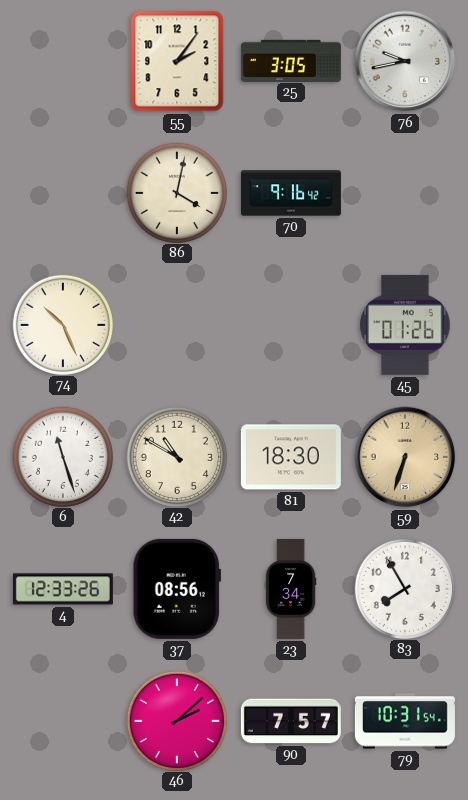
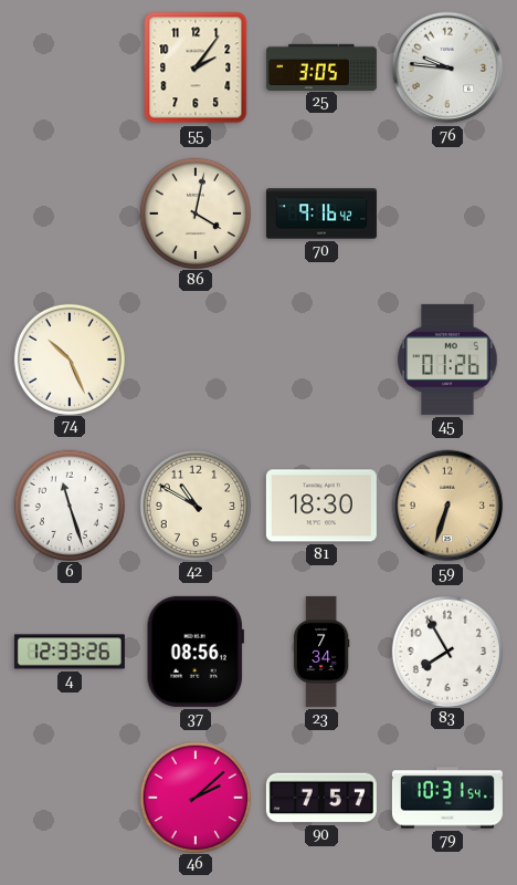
76: 9:43 -> 9:46
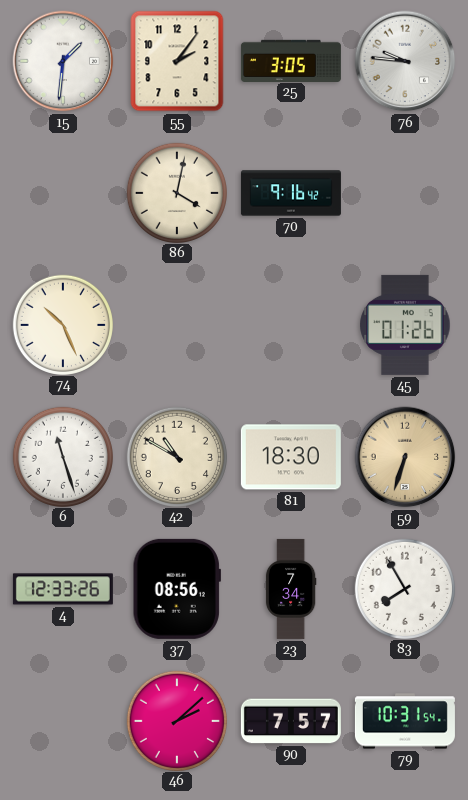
15: none -> 1:31
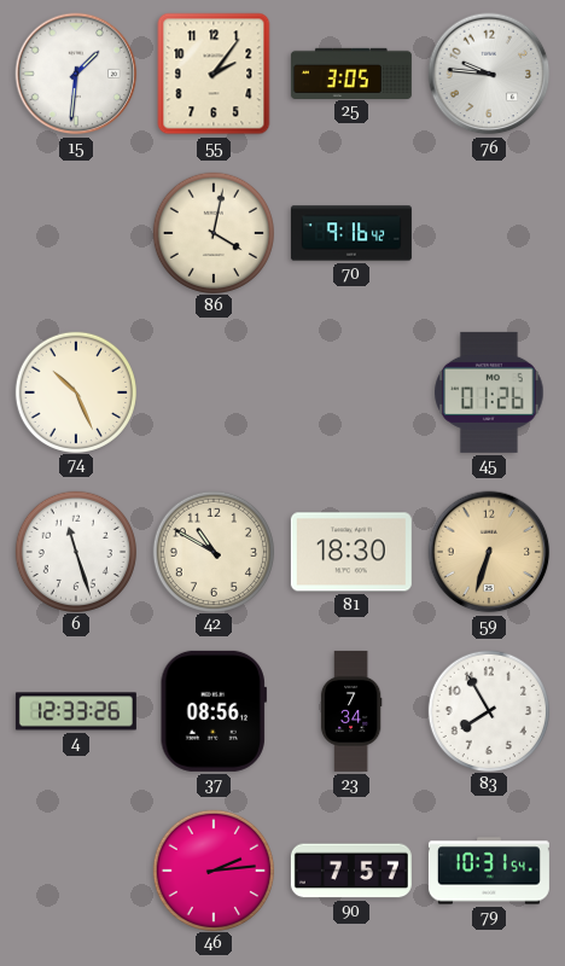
46: 2:08 -> 2:14
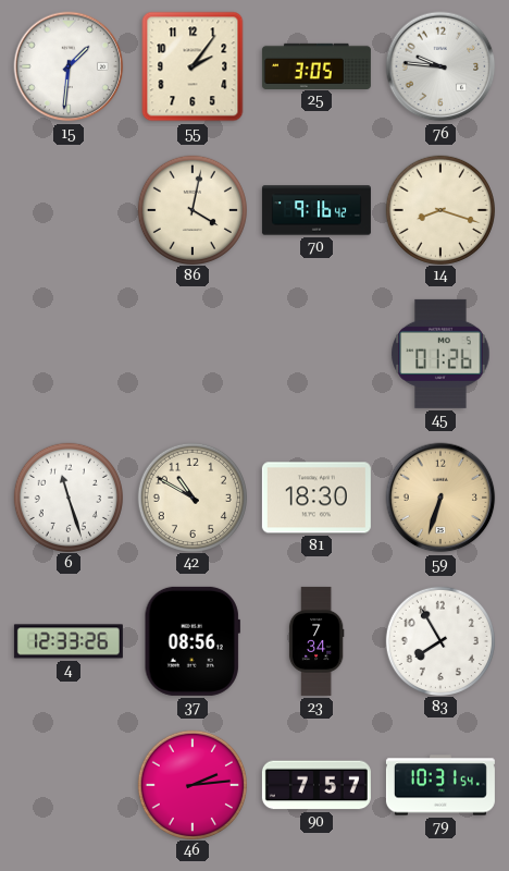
14: none -> 8:18
74: 10:26 -> none
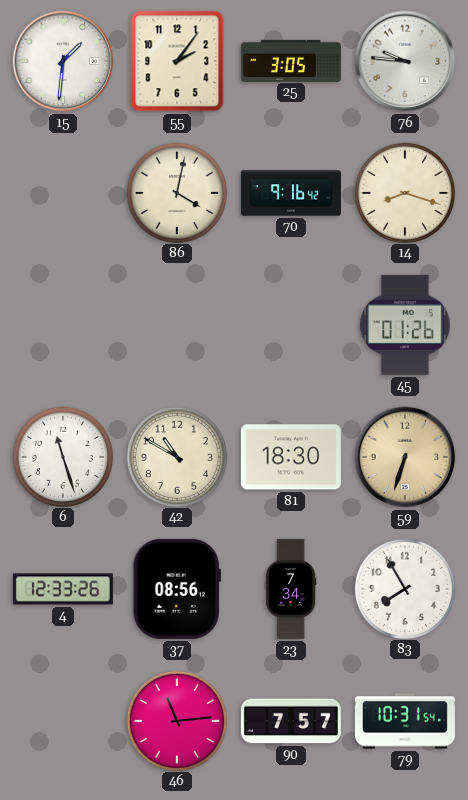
46: 2:14 -> 11:14
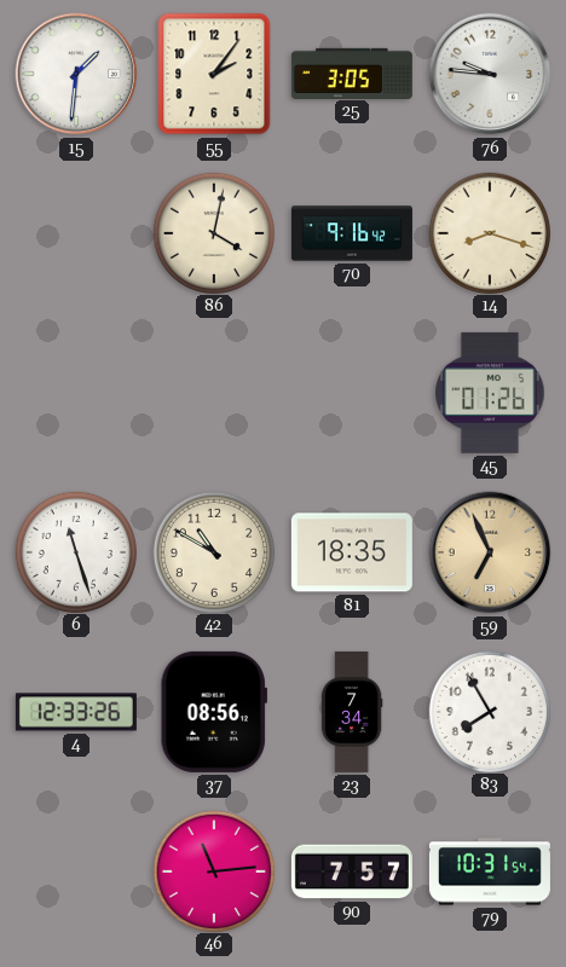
81: 18:30 -> 18:35
59: 6:33 -> 6:56
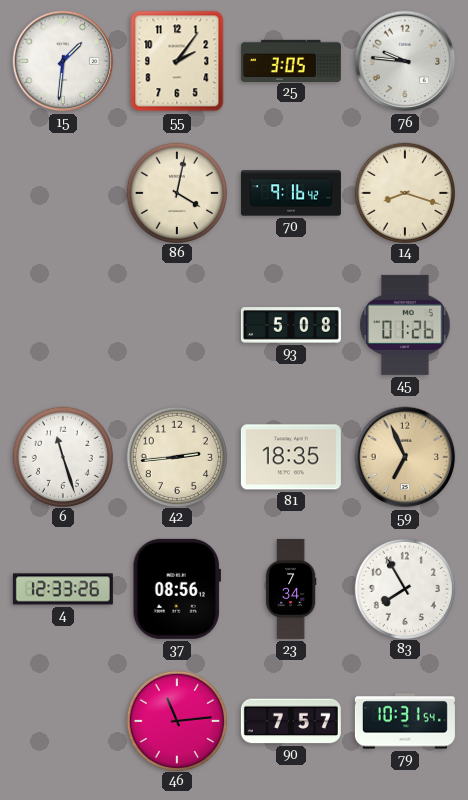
93: none -> 5:08
42: 10:50 -> 2:44
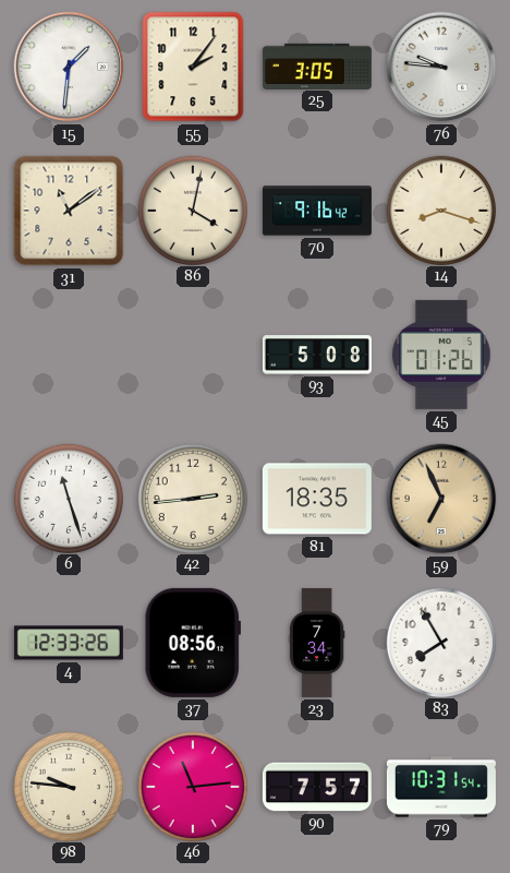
31: none -> 11:09
98: none -> 9:46
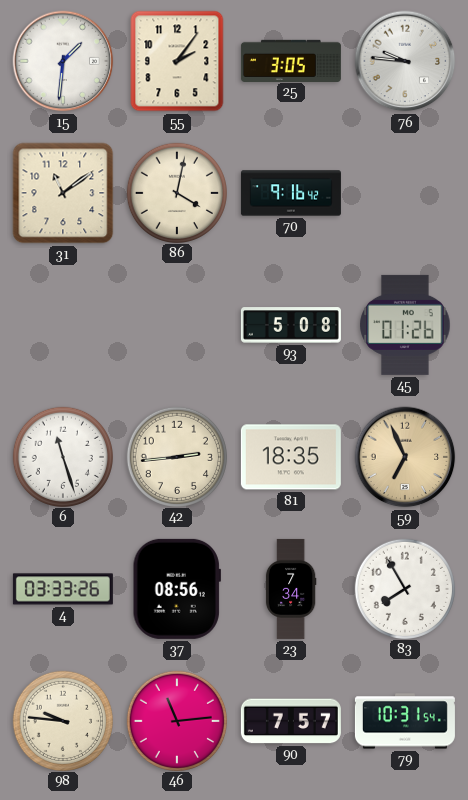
14: 8:18 -> none
4: 12:33 -> 03:33
